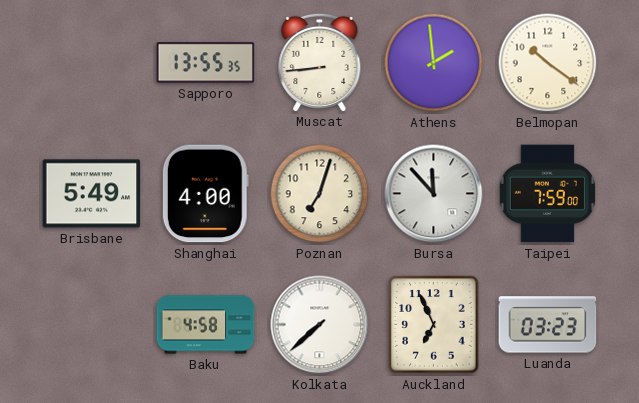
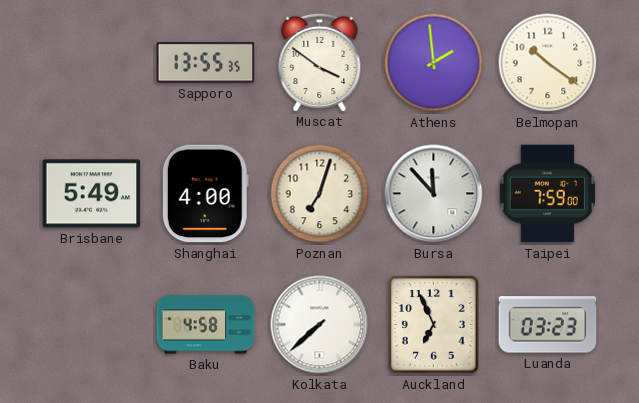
Muscat: 8:44 -> 3:51
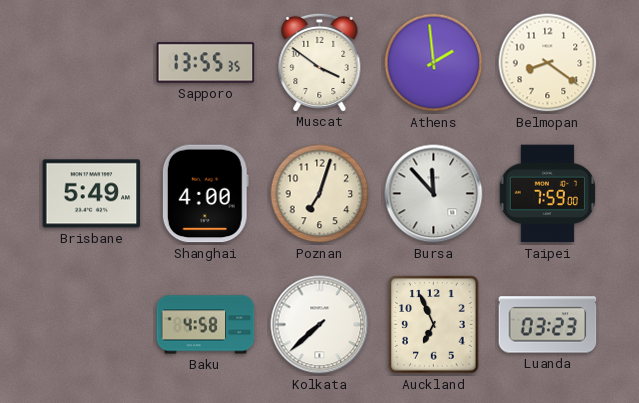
Belmopan: 10:21 -> 8:21
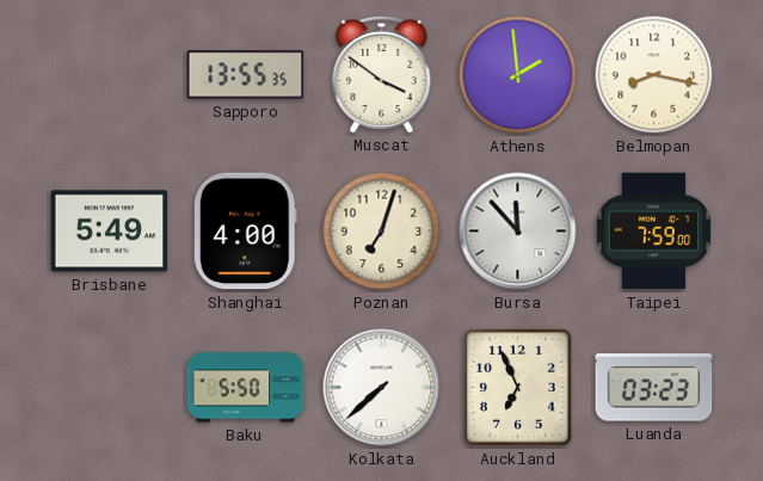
Belmopan: 8:21 -> 8:17
Baku: 4:58 -> 5:50
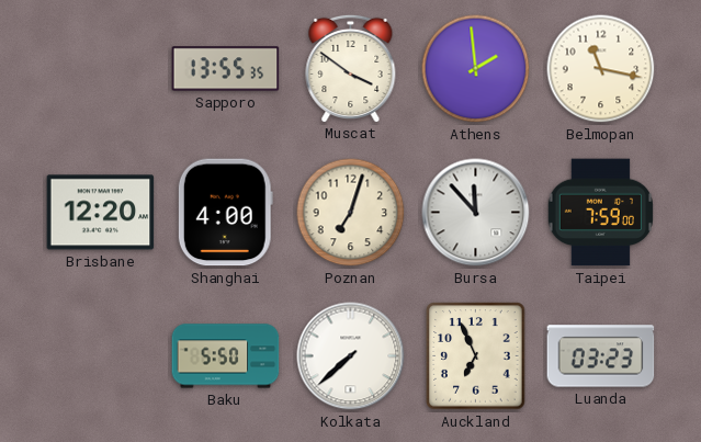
Belmopan: 8:17 -> 11:17
Brisbane: 5:49 -> 12:20
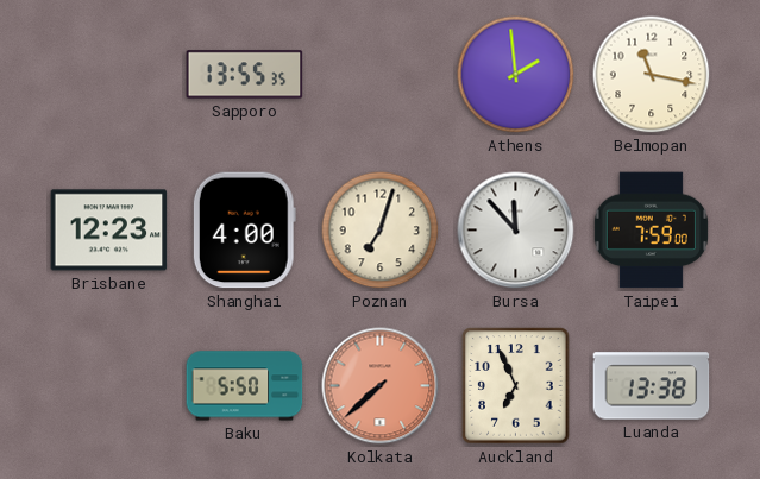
Muscat: 3:51 -> none
Brisbane: 12:20 -> 12:23
Kolkata dial: white -> salmon
Luanda: 03:23 -> 13:38
